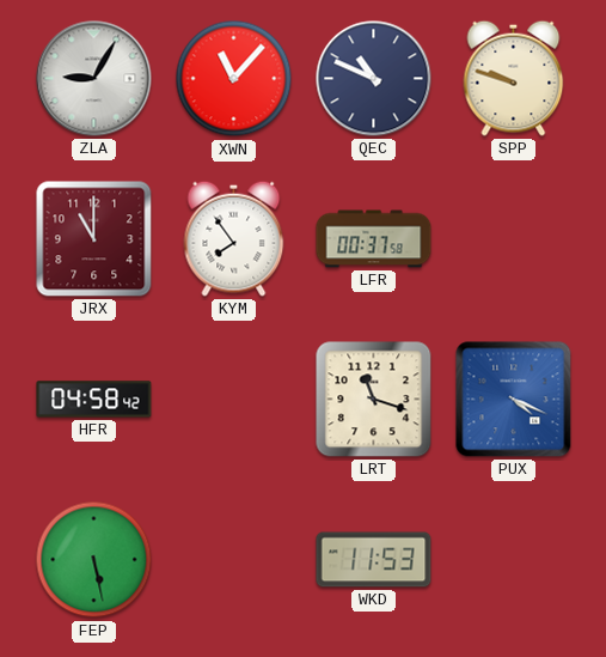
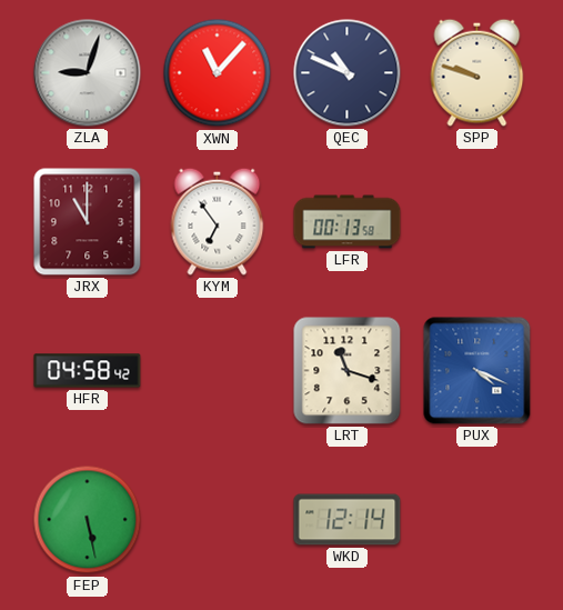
ZLA: 9:05 -> 9:03
KYM: 7:54 -> 6:54
LFR: 00:37 -> 00:13
WKD: 11:53 -> 12:14
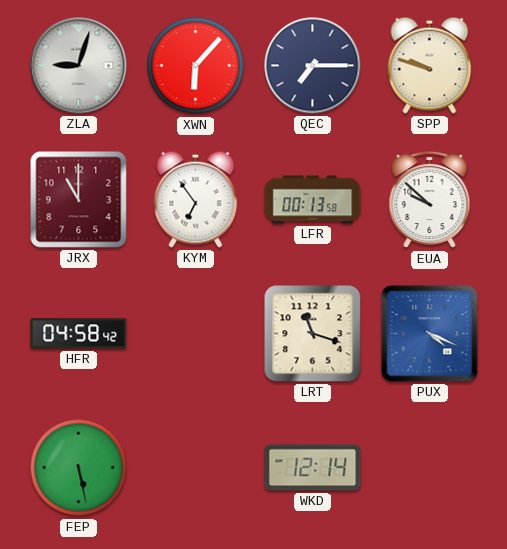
XWN: 11:07 -> 6:07
QEC: 10:49 -> 7:15
EUA: none -> 9:52
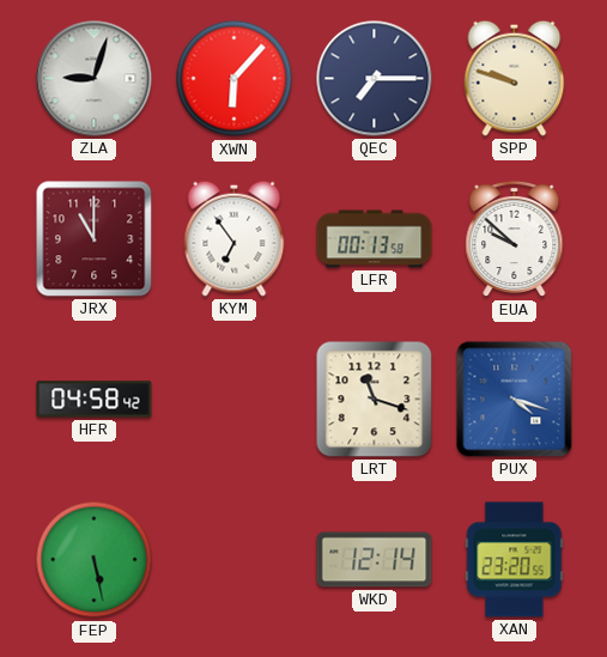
PUX: 4:19 -> 4:18
XAN: none -> 23:20
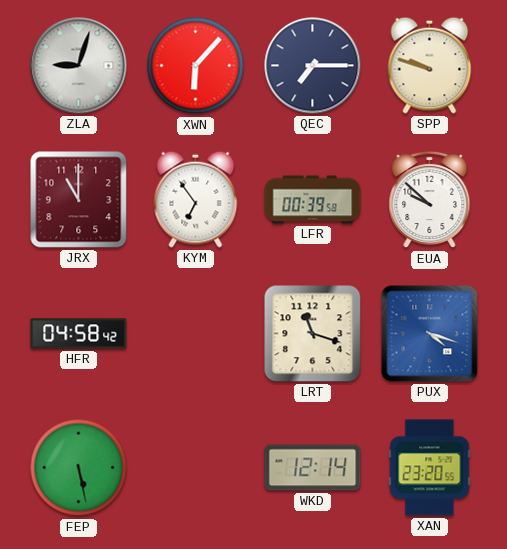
LFR: 00:13 -> 00:39
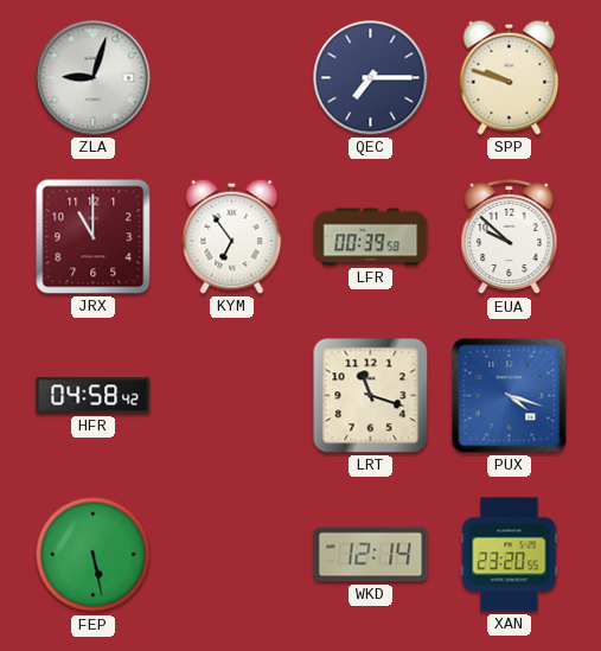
XWN: 6:07 -> none
